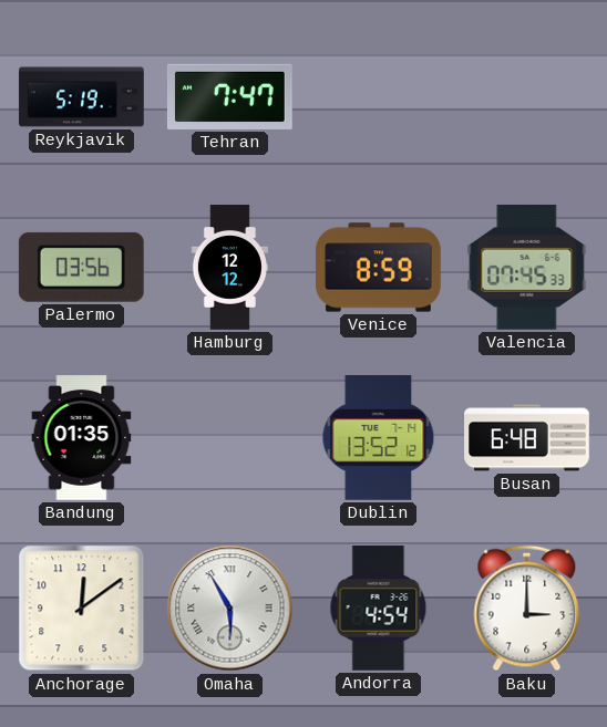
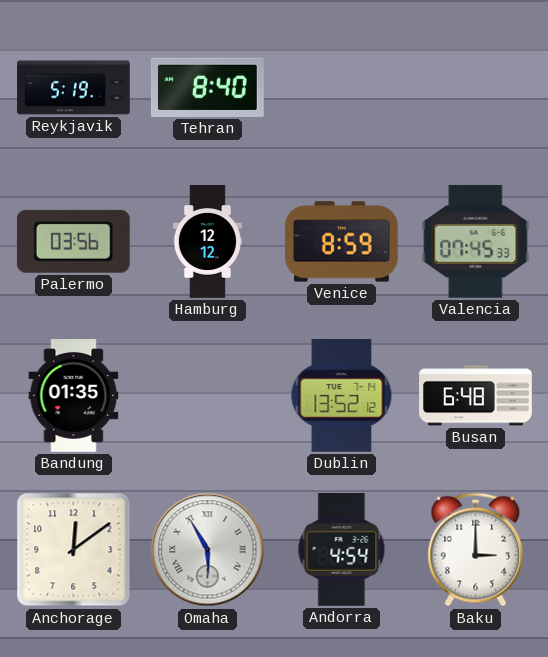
Tehran: 7:47 -> 8:40
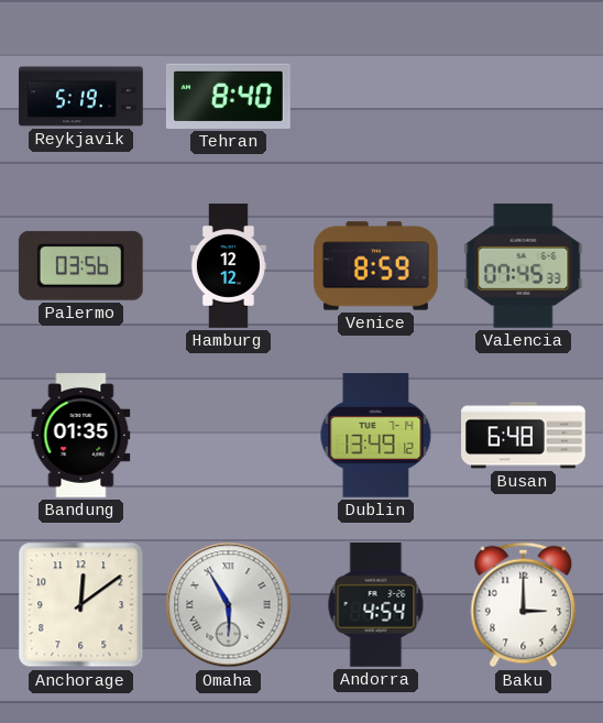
Dublin: 13:52 -> 13:49
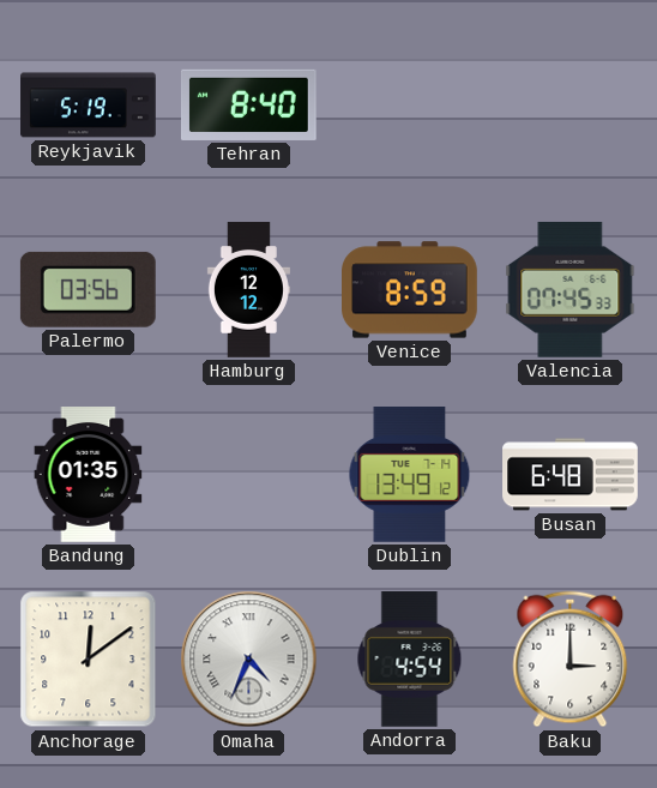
Omaha: 5:55 -> 4:34
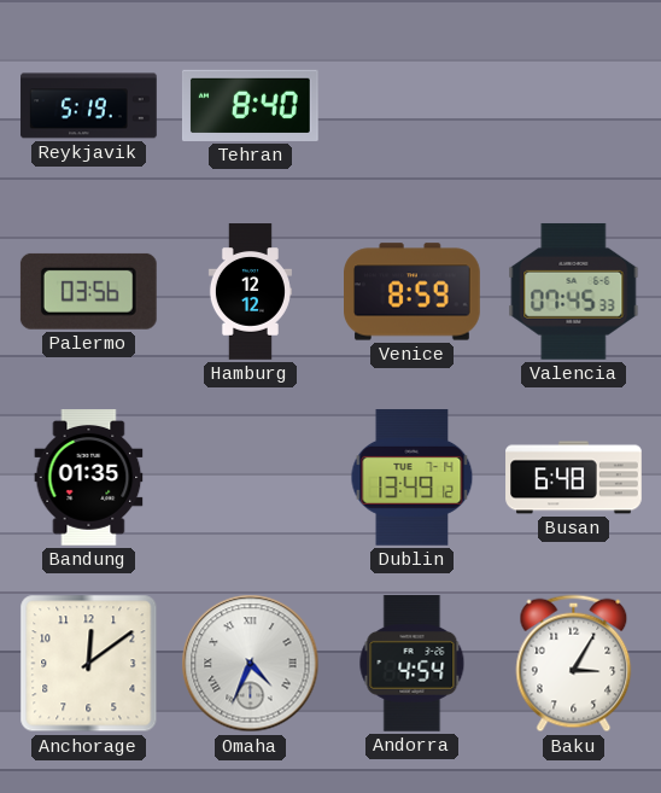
Baku: 3:00 -> 3:05
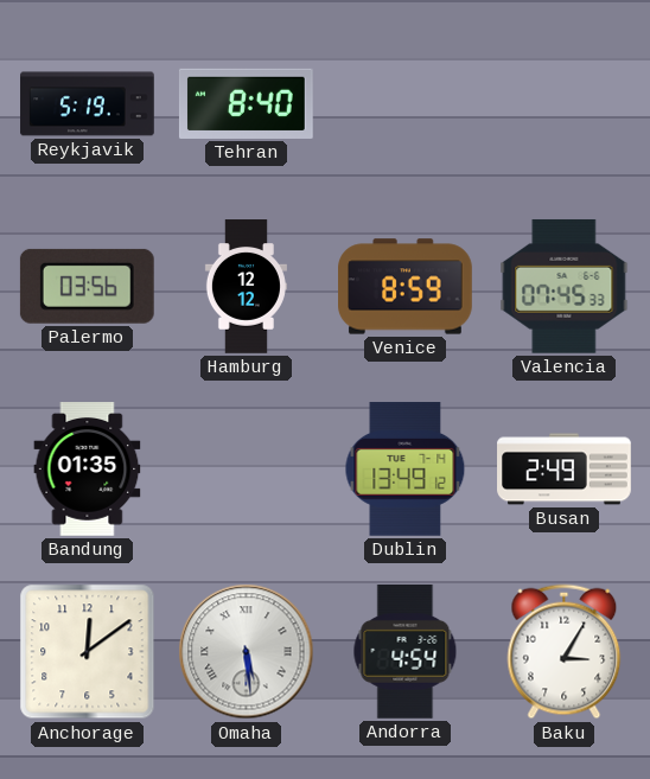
Busan: 6:48 -> 2:49
Omaha: 4:34 -> 5:29
